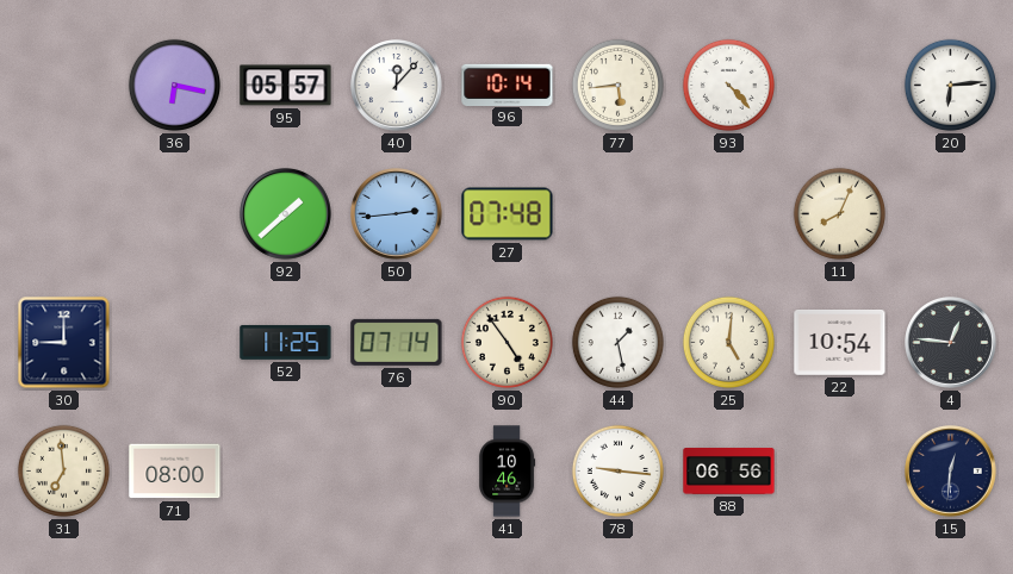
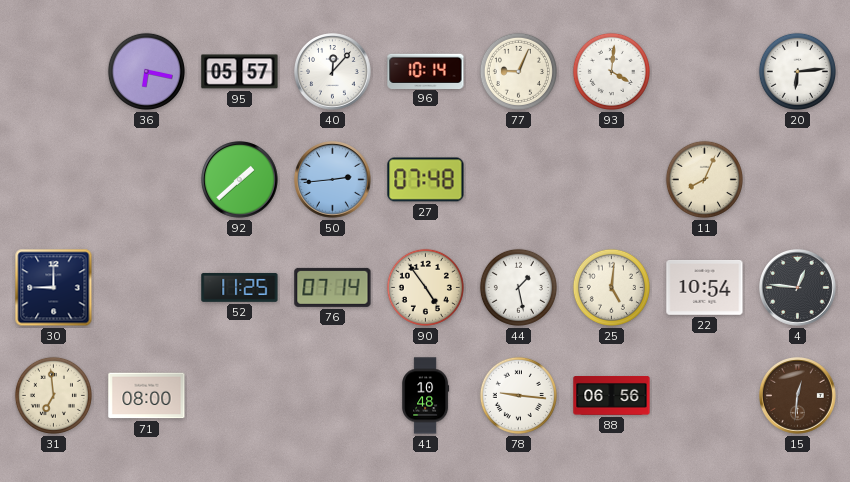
77: 5:44 -> 9:04
93: 4:23 -> 4:01
41: 10:46 -> 10:48
15 dial: navy -> brown
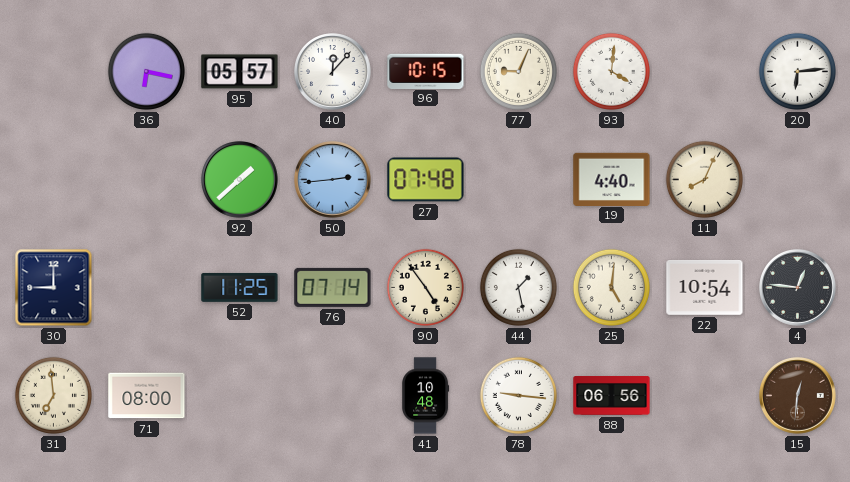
96: 10:14 -> 10:15
19: none -> 4:40
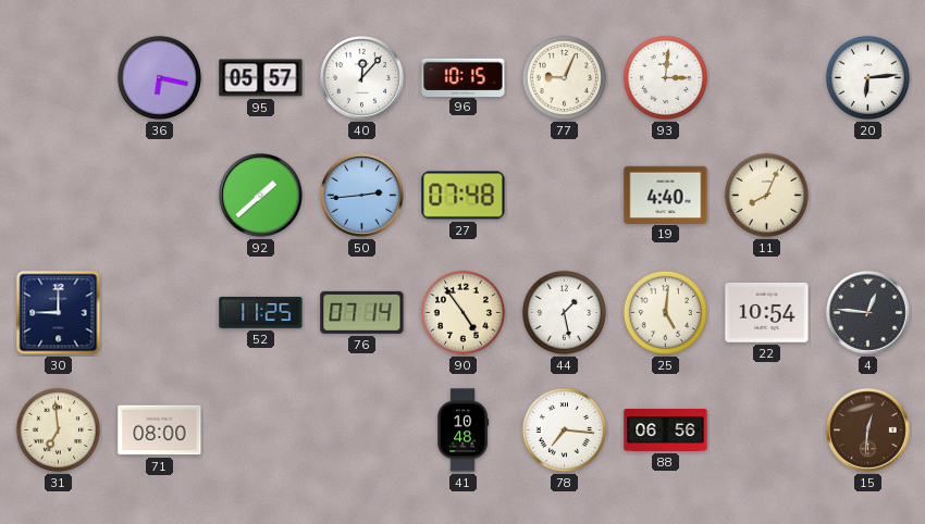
93: 4:01 -> 3:01
78: 9:16 -> 7:16
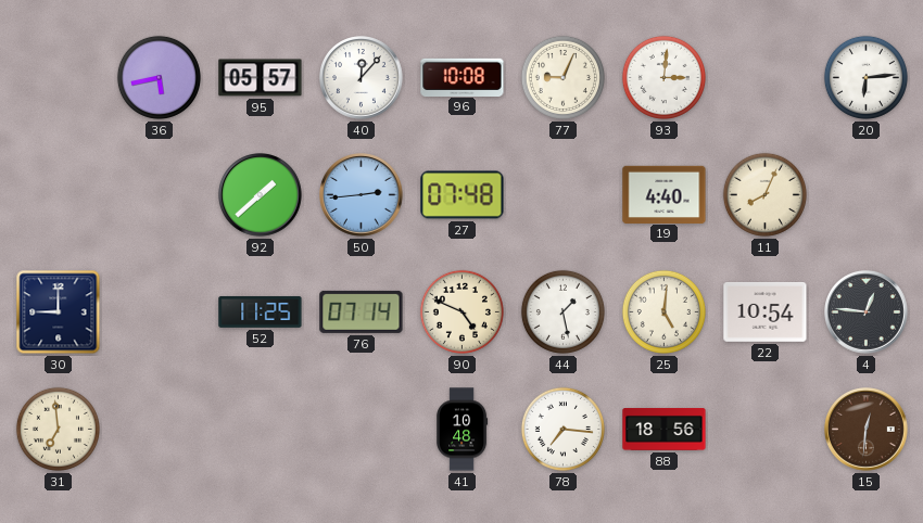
36: 6:17 -> 5:43
96: 10:15 -> 10:08
90: 4:54 -> 4:49
71: 08:00 -> none
88: 06:56 -> 18:56
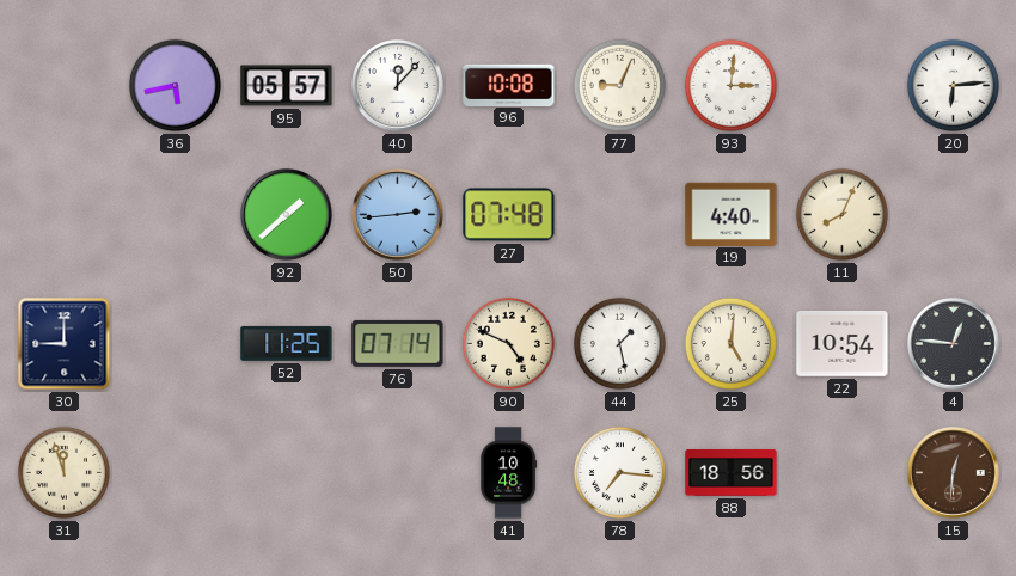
31: 6:59 -> 11:57
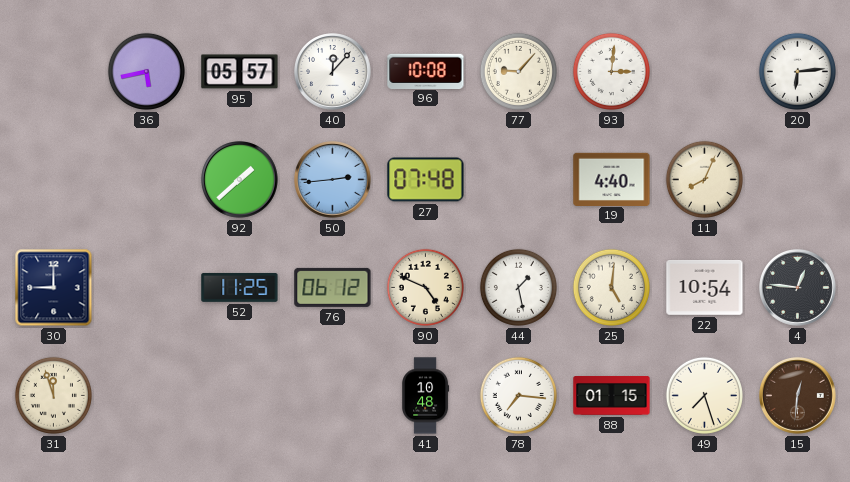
77: 9:04 -> 9:07
76: 07:14 -> 06:12
88: 18:56 -> 01:15
49: none -> 7:27
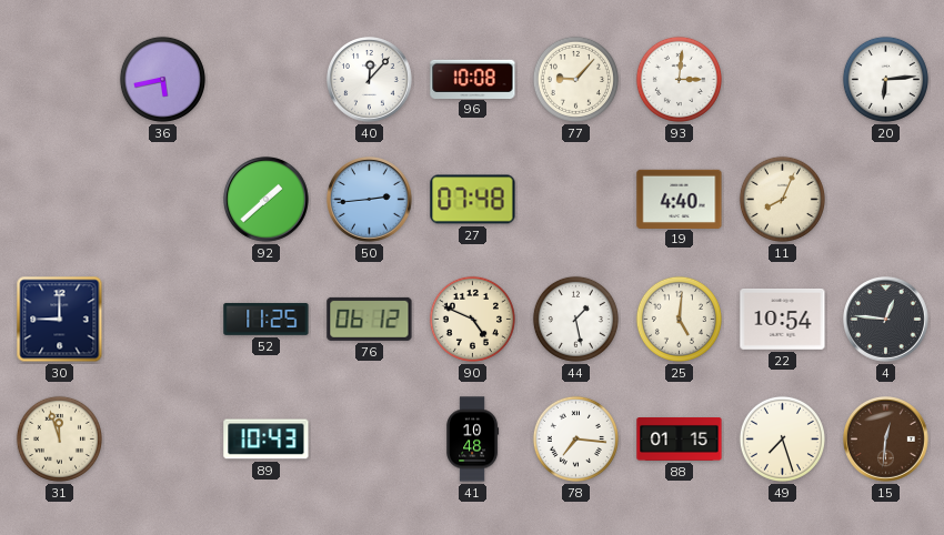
95: 05:57 -> none
89: none -> 10:43
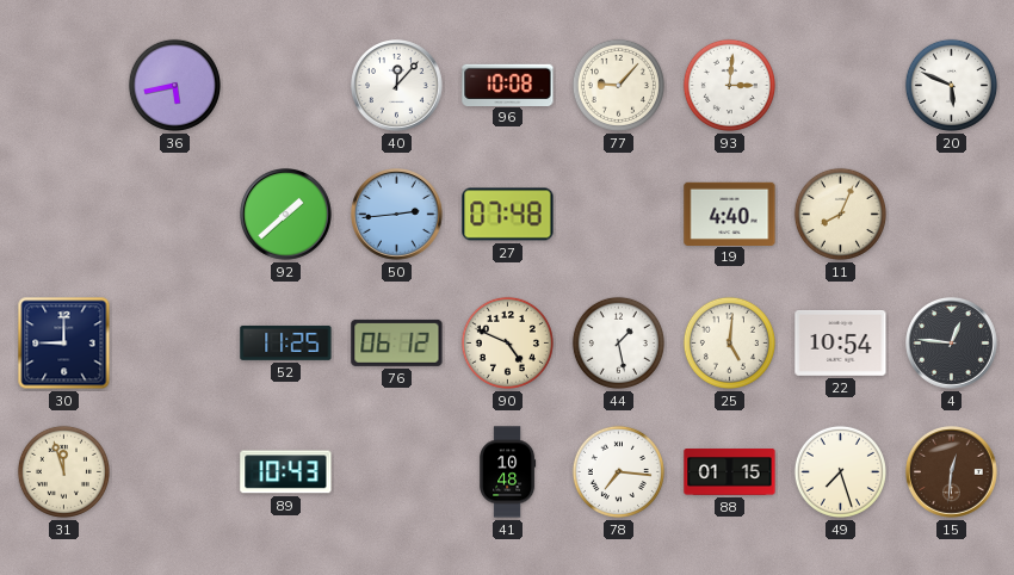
20: 6:14 -> 5:49
